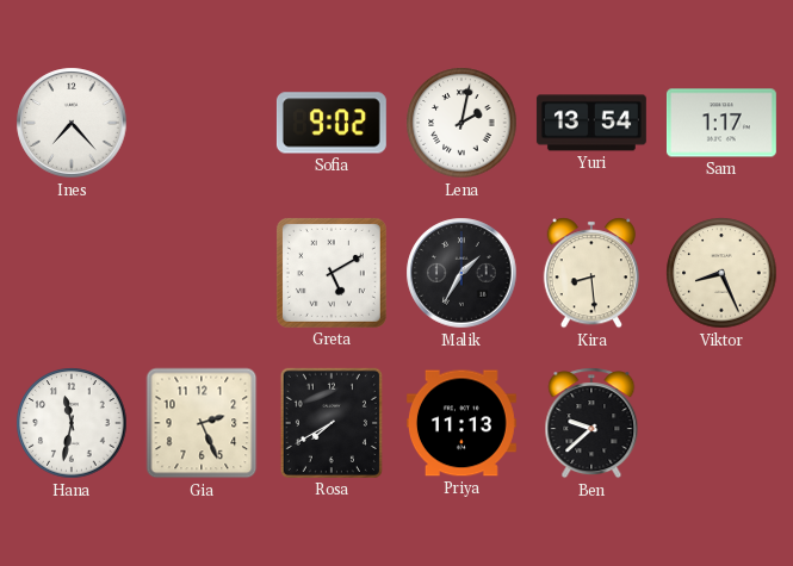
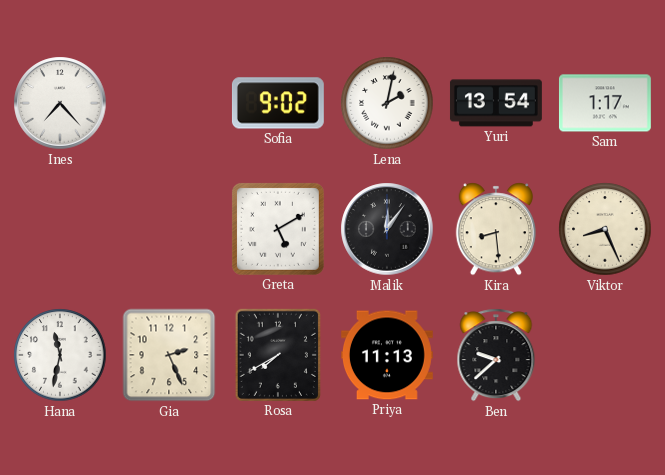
Malik: 1:35 -> 12:06
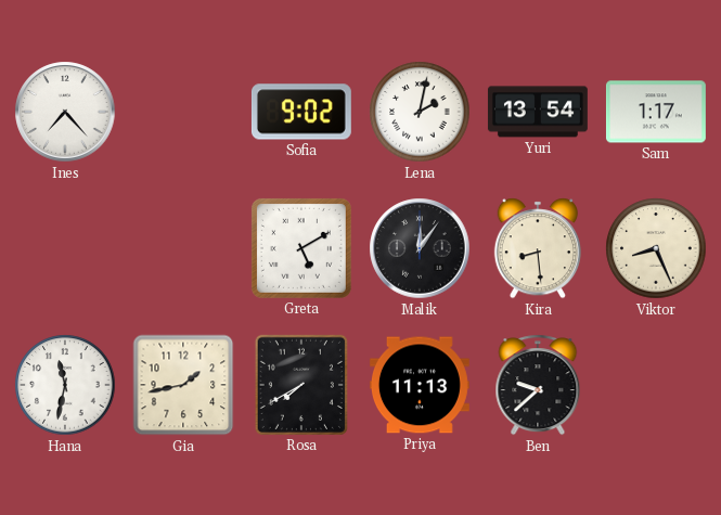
Gia: 2:26 -> 1:43
